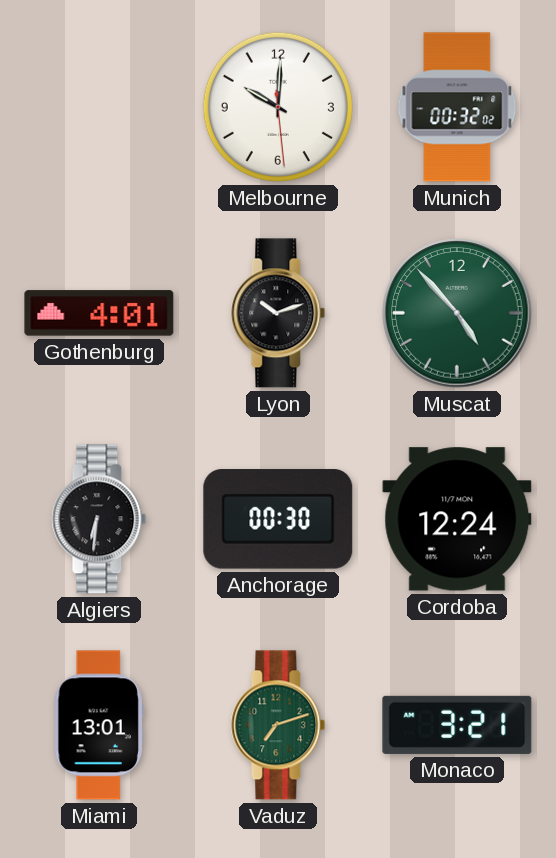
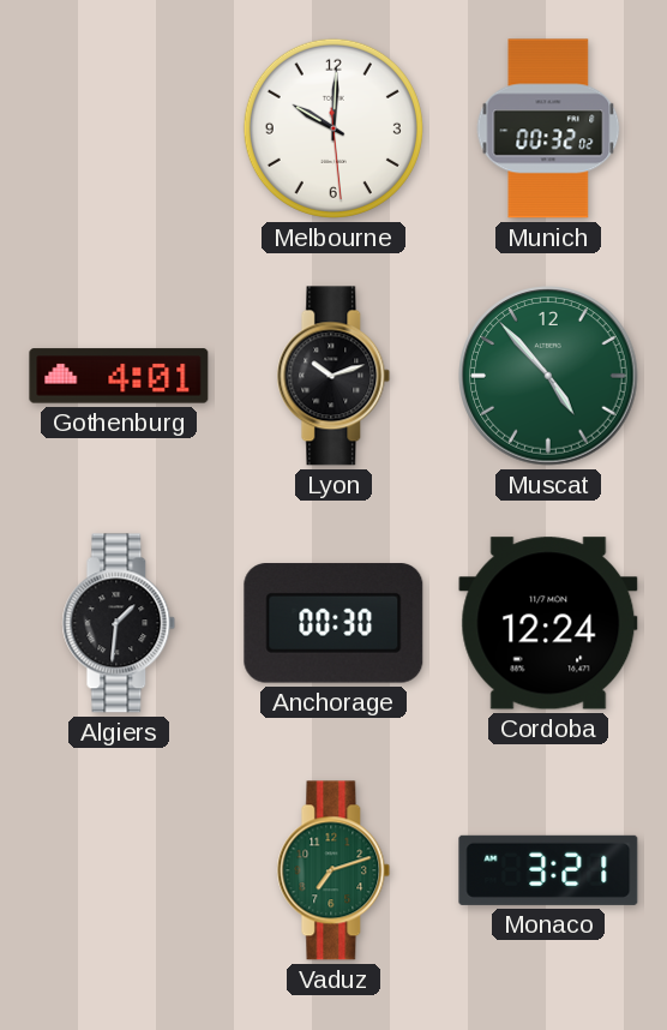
Algiers: 6:31 -> 1:31
Miami: 13:01 -> none
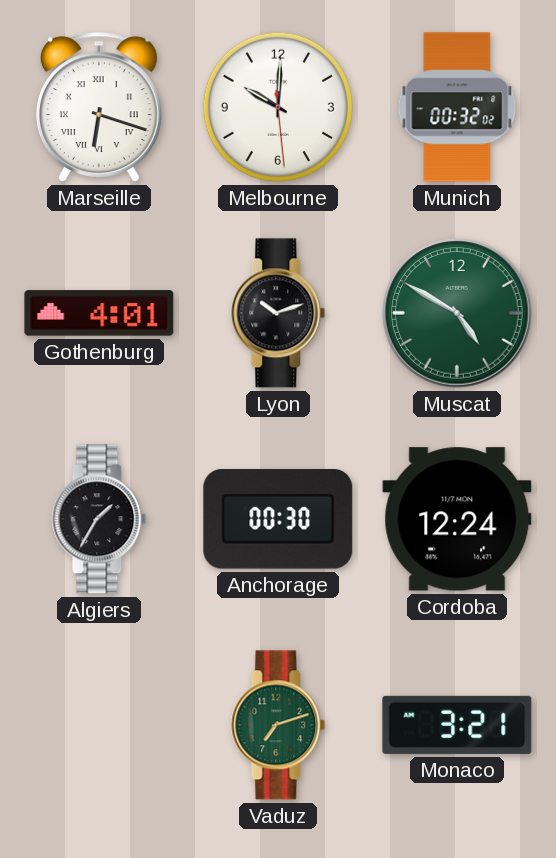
Marseille: none -> 6:18
Muscat: 4:53 -> 4:50
Algiers: 1:31 -> 1:35
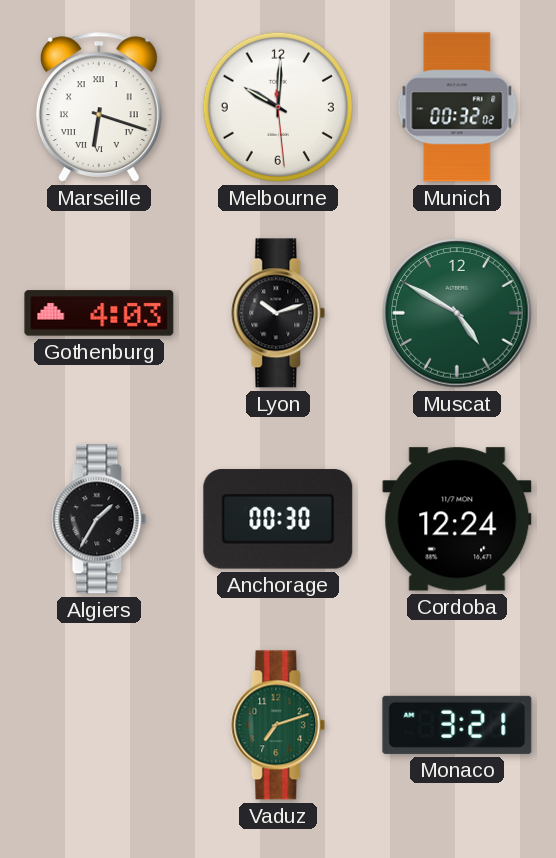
Gothenburg: 4:01 -> 4:03
